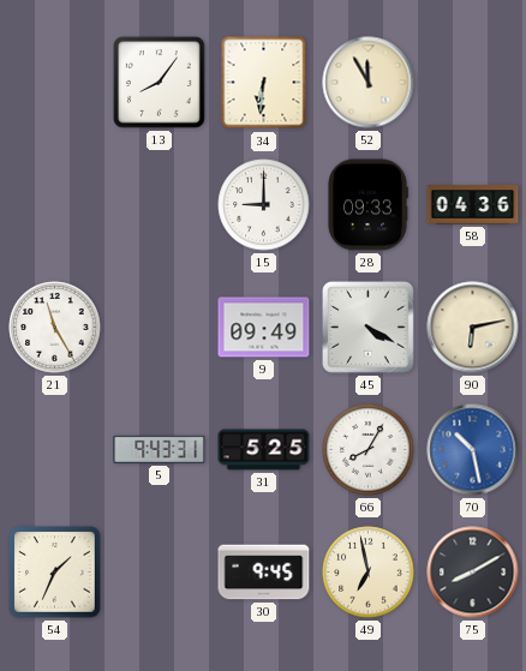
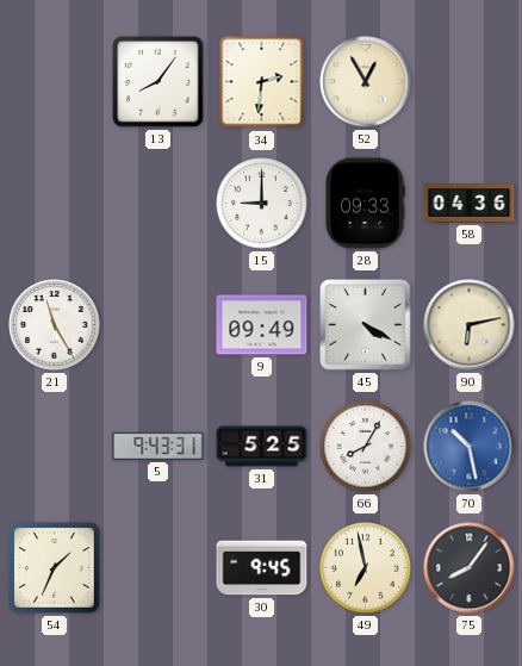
34: 6:31 -> 2:31
52: 11:55 -> 12:55
75: 8:10 -> 8:06
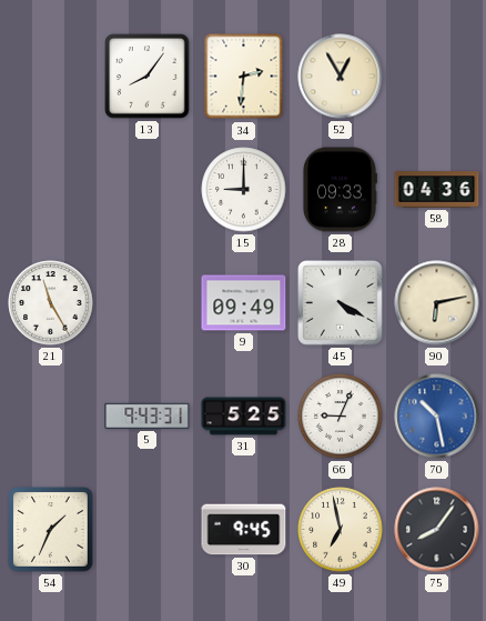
66: 8:05 -> 9:04
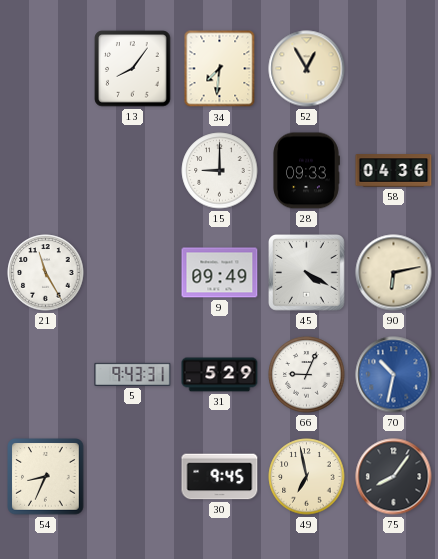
34: 2:31 -> 7:31
31: 5:25 -> 5:29
70: 10:28 -> 10:32
54: 1:34 -> 8:34
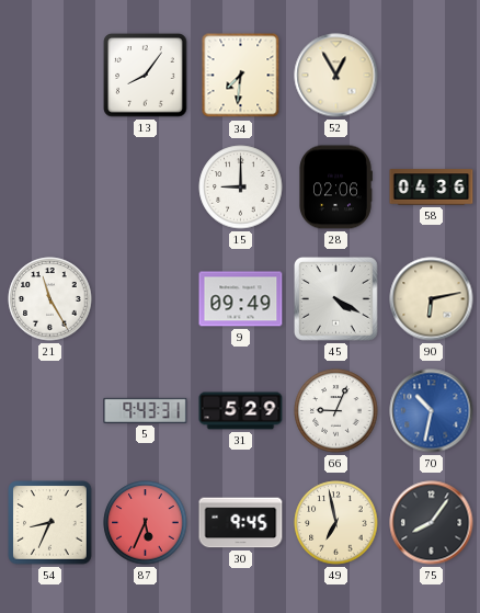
28: 09:33 -> 02:06
87: none -> 5:34
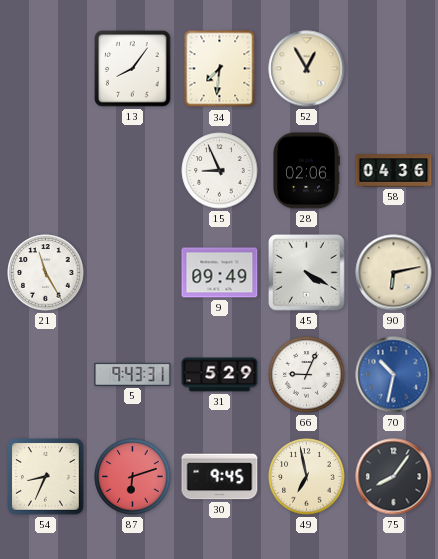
15: 9:00 -> 8:56
87: 5:34 -> 6:12
